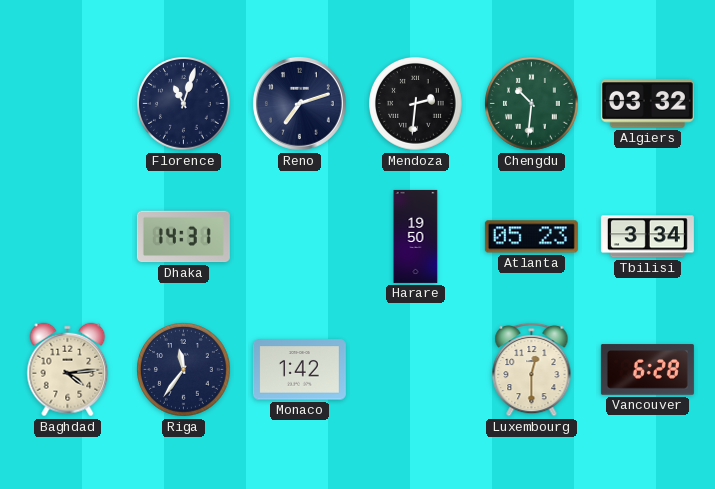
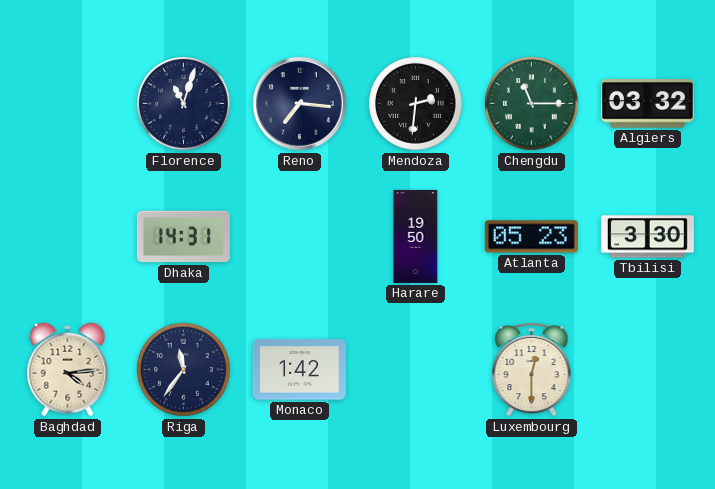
Reno: 7:12 -> 7:16
Chengdu: 10:31 -> 11:15
Tbilisi: 3:34 -> 3:30
Vancouver: 6:28 -> none
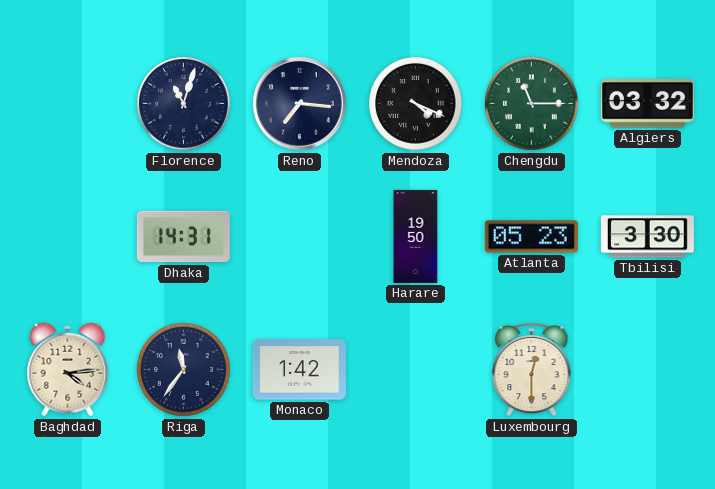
Mendoza: 2:31 -> 4:19
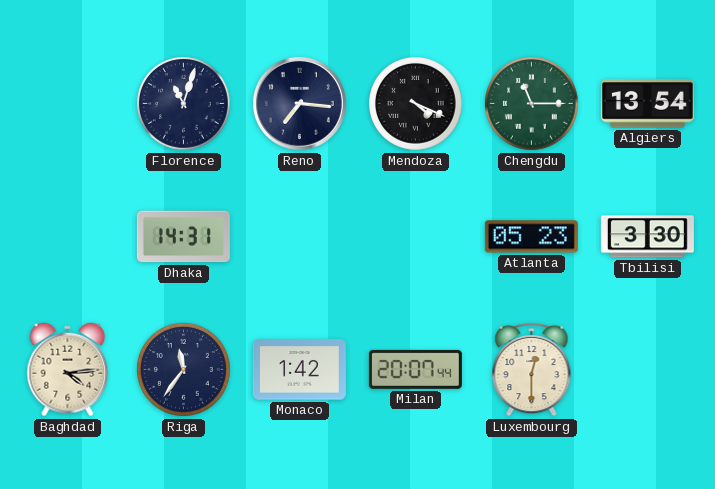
Algiers: 03:32 -> 13:54
Harare: 19:50 -> none
Milan: none -> 20:07
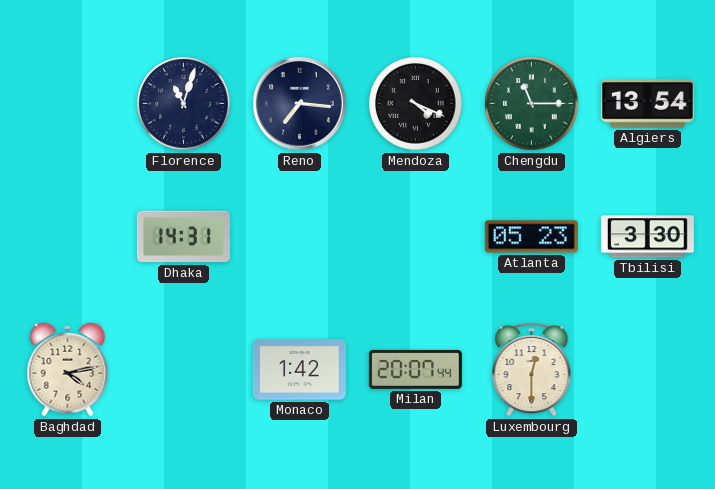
Baghdad: 4:14 -> 4:13
Riga: 11:36 -> none
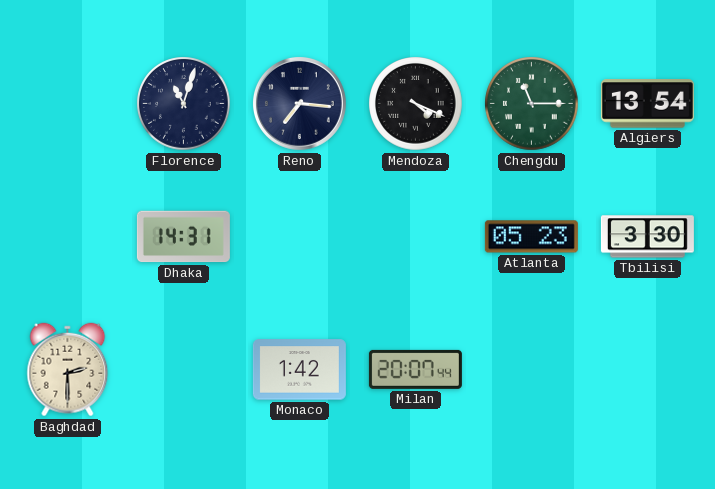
Baghdad: 4:13 -> 2:30
Luxembourg: 12:30 -> none
